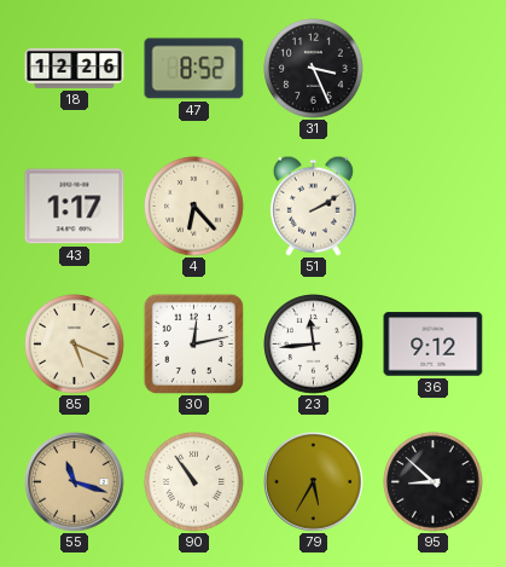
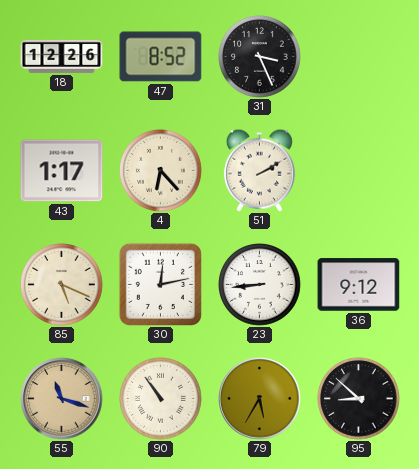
23: 11:44 -> 8:44
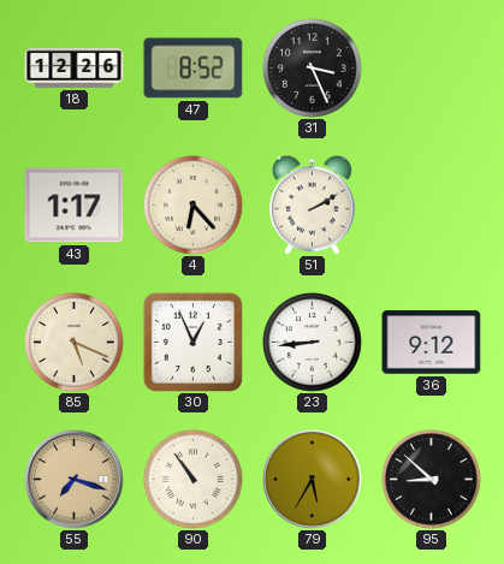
30: 12:13 -> 12:56
55: 11:18 -> 7:18
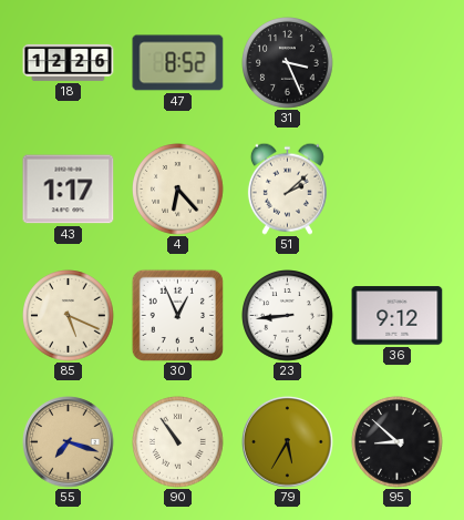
51: 2:10 -> 2:08
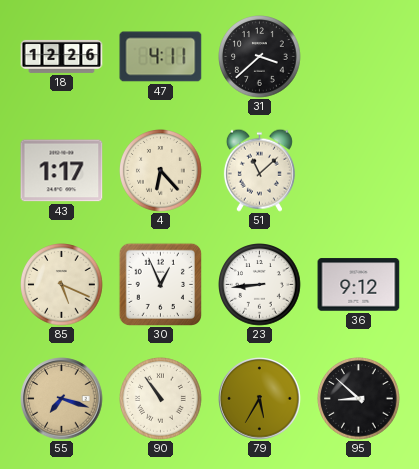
47: 8:52 -> 4:11
31: 3:26 -> 3:38
51: 2:08 -> 11:08
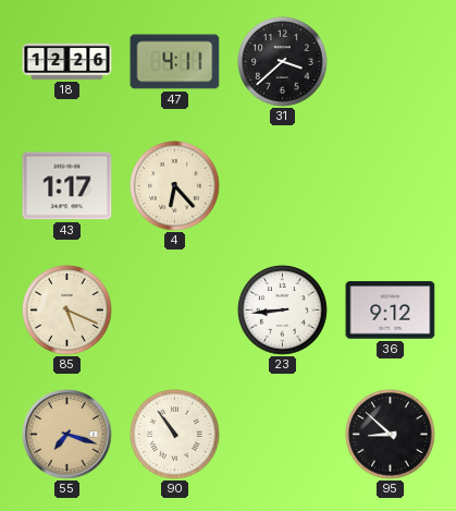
51: 11:08 -> none
30: 12:56 -> none
79: 5:35 -> none
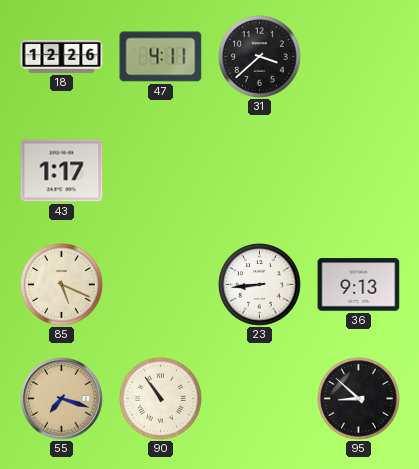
4: 6:23 -> none
36: 9:12 -> 9:13
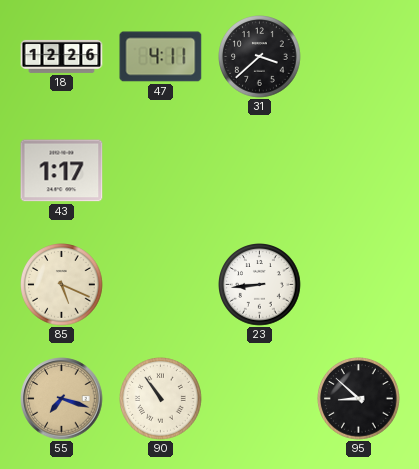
36: 9:13 -> none
